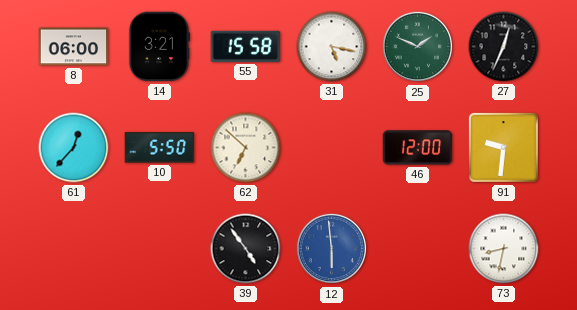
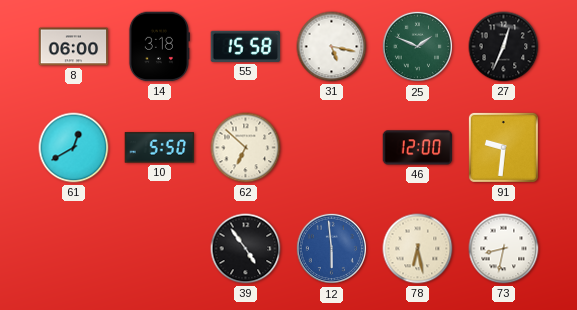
14: 3:21 -> 3:18
61: 12:37 -> 12:40
78: none -> 6:28
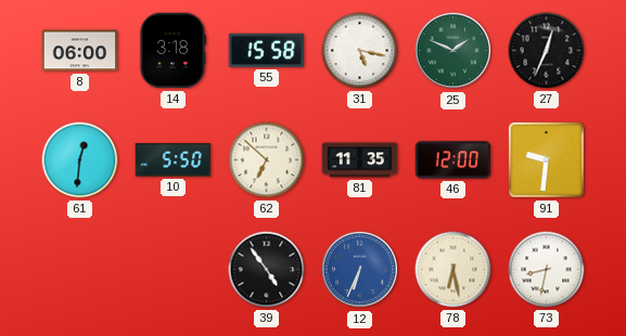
61: 12:40 -> 12:31
81: none -> 11:35
12: 5:59 -> 6:34
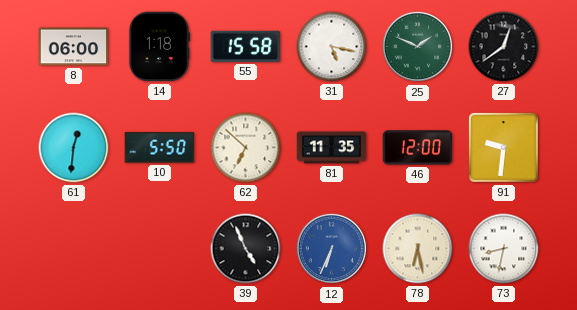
14: 3:18 -> 1:18
27: 12:34 -> 12:39
39: 4:54 -> 4:56
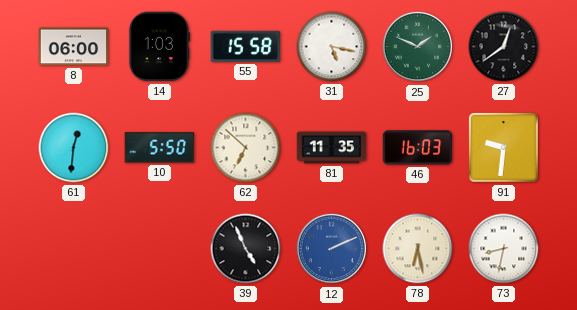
14: 1:18 -> 1:03
46: 12:00 -> 16:03
12: 6:34 -> 2:11
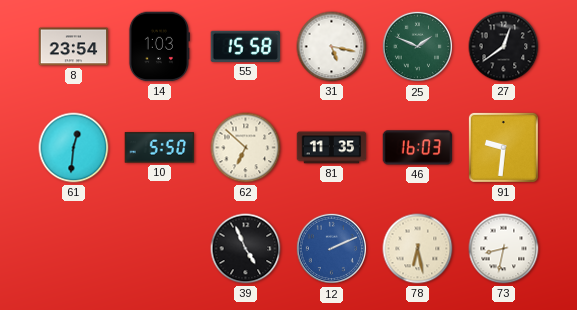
8: 06:00 -> 23:54
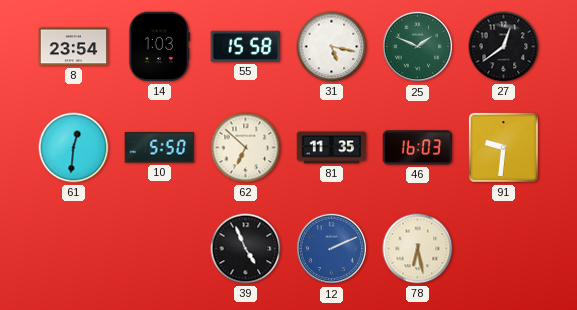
73: 8:32 -> none
